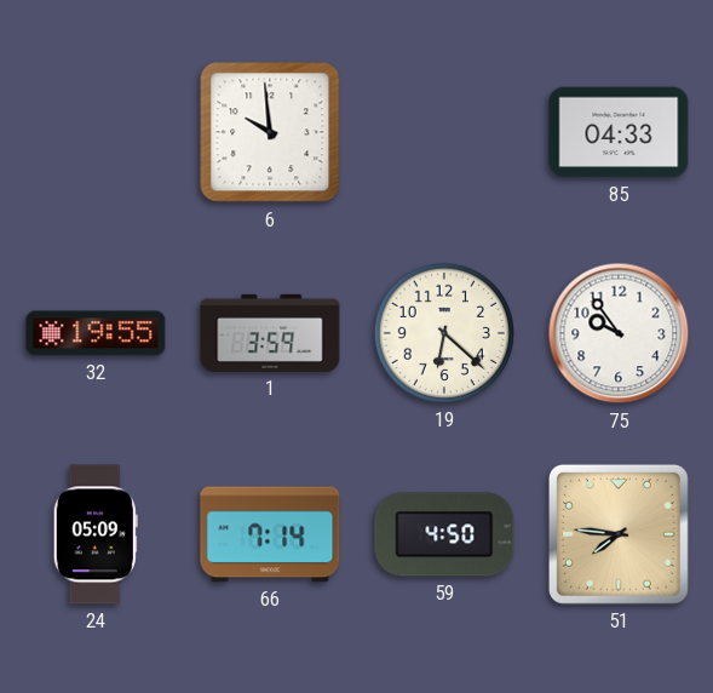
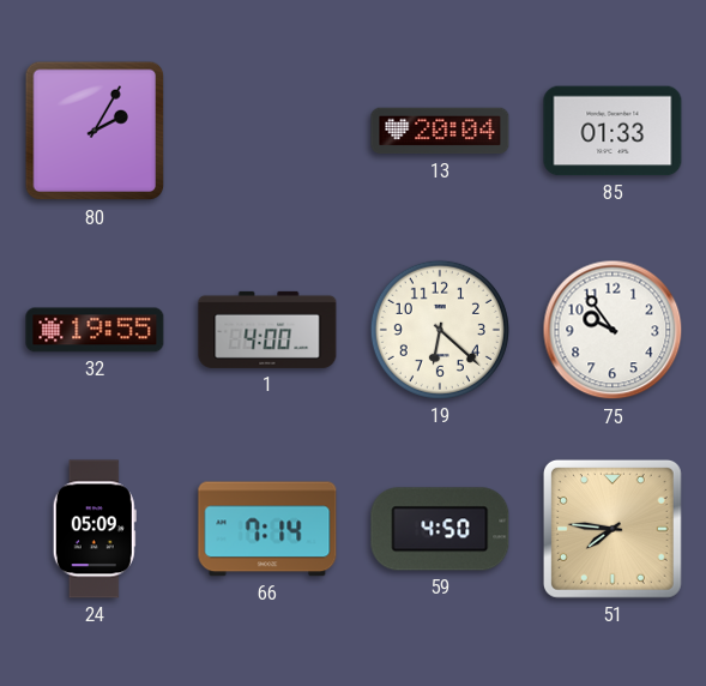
80: none -> 2:05
6: 9:59 -> none
13: none -> 20:04
85: 04:33 -> 01:33
1: 3:59 -> 4:00
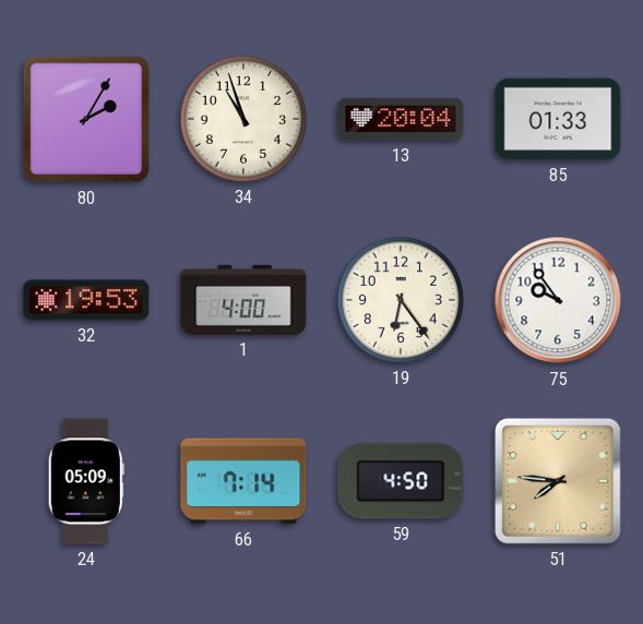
34: none -> 10:57
32: 19:55 -> 19:53
19: 6:22 -> 6:24
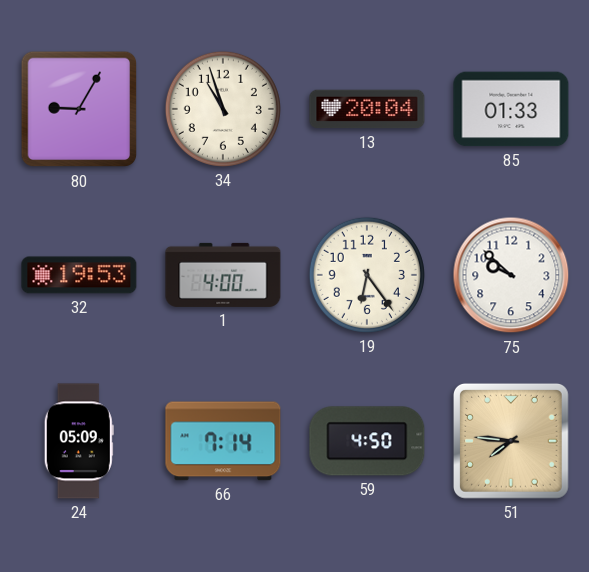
80: 2:05 -> 9:05
75: 9:54 -> 9:52
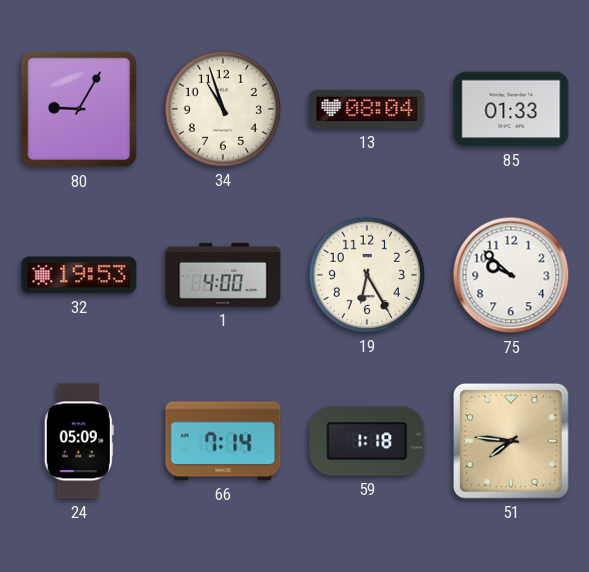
13: 20:04 -> 08:04
19: 6:24 -> 6:25
59: 4:50 -> 1:18
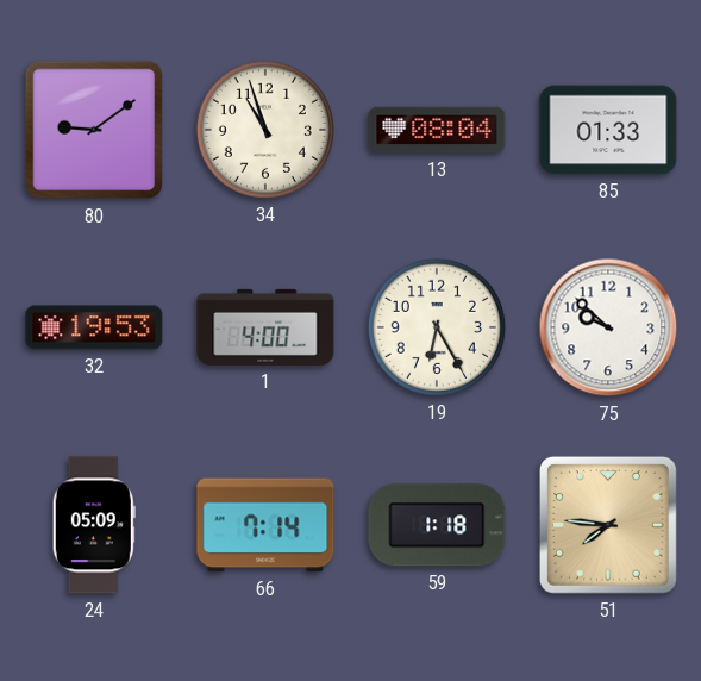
80: 9:05 -> 9:09
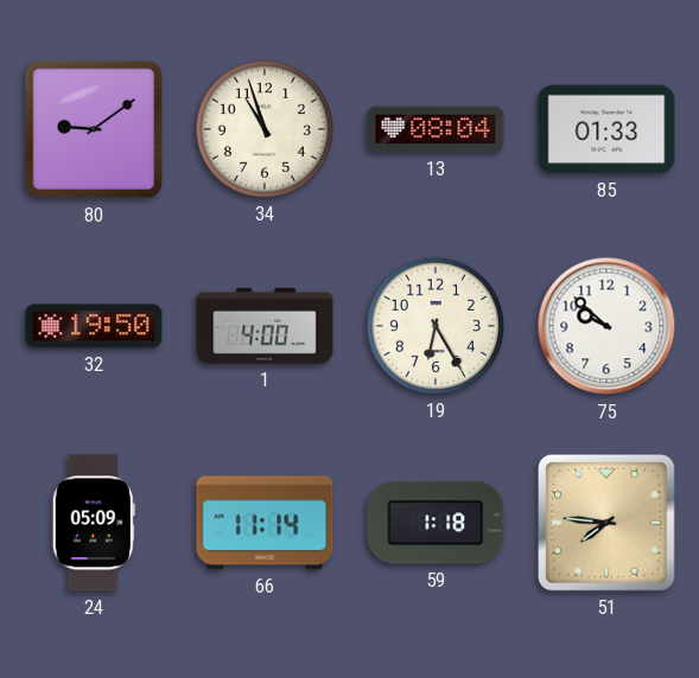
32: 19:53 -> 19:50
66: 7:14 -> 11:14
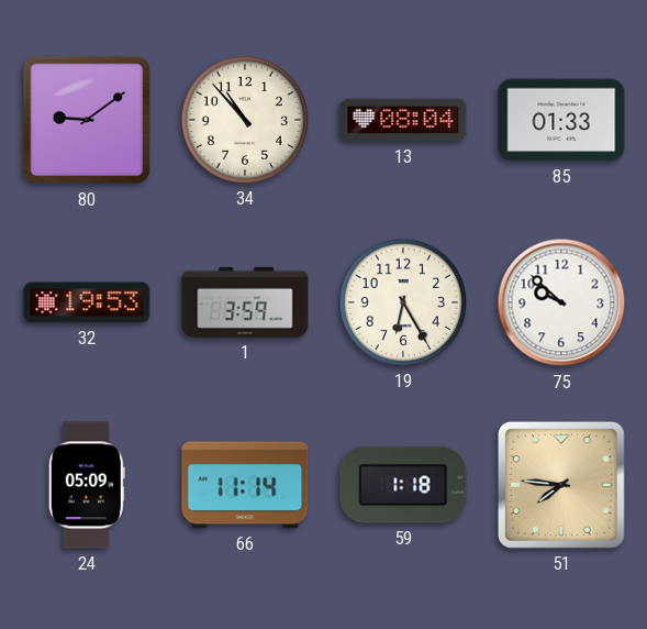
34: 10:57 -> 10:53
32: 19:50 -> 19:53
1: 4:00 -> 3:59
